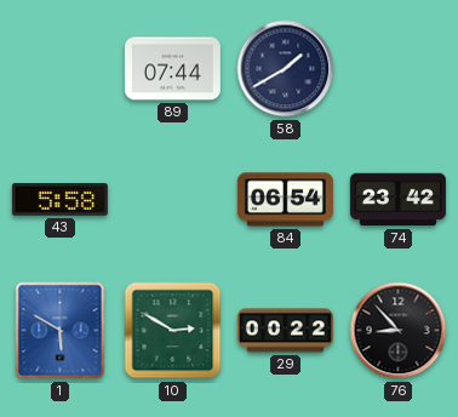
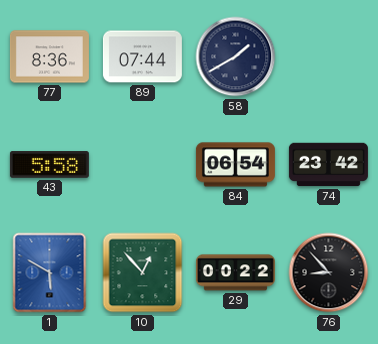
77: none -> 8:36
10: 2:50 -> 12:53
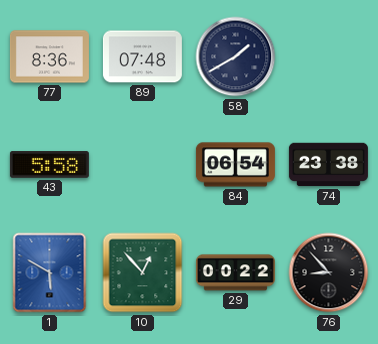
89: 07:44 -> 07:48
74: 23:42 -> 23:38
